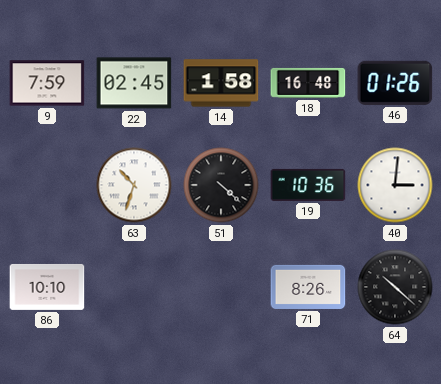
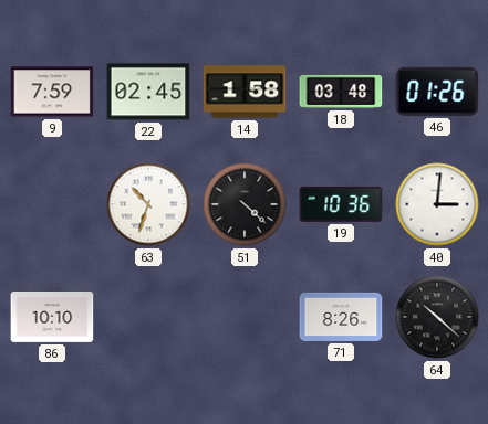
18: 16:48 -> 03:48
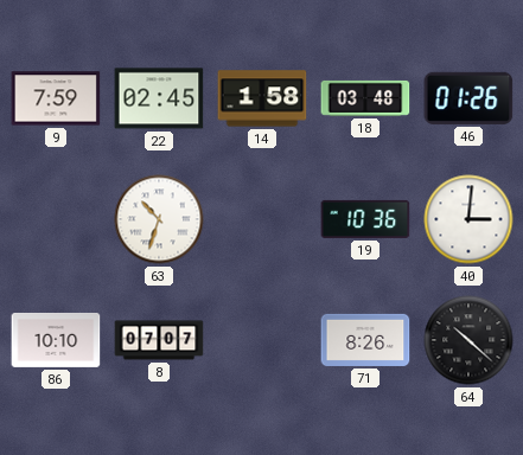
51: 4:22 -> none
8: none -> 07:07
